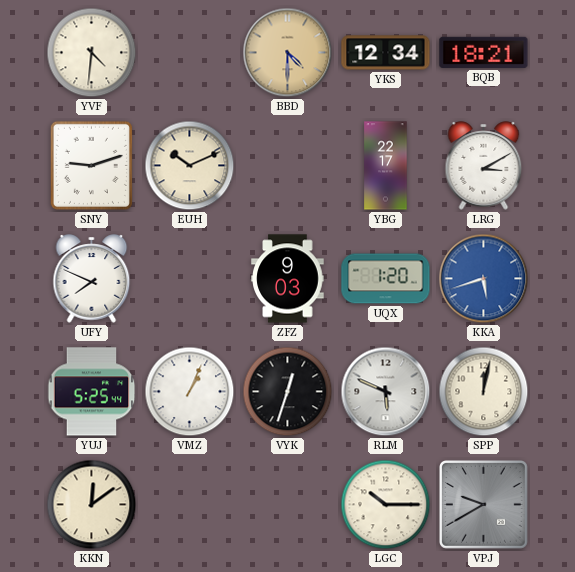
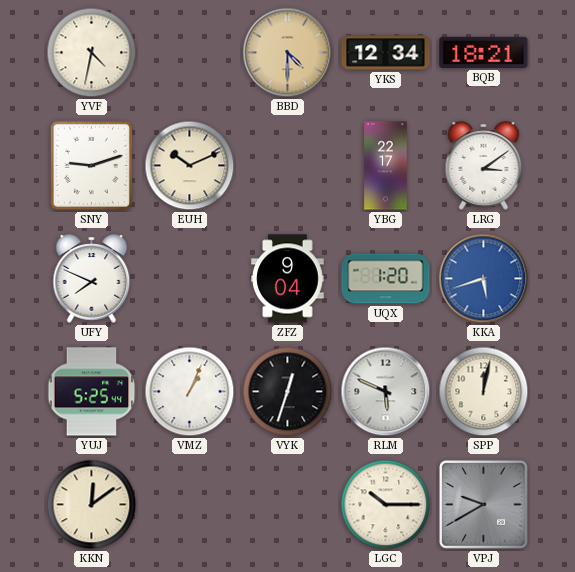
YVF: 4:31 -> 4:32
LRG: 3:10 -> 3:09
ZFZ: 9:03 -> 9:04
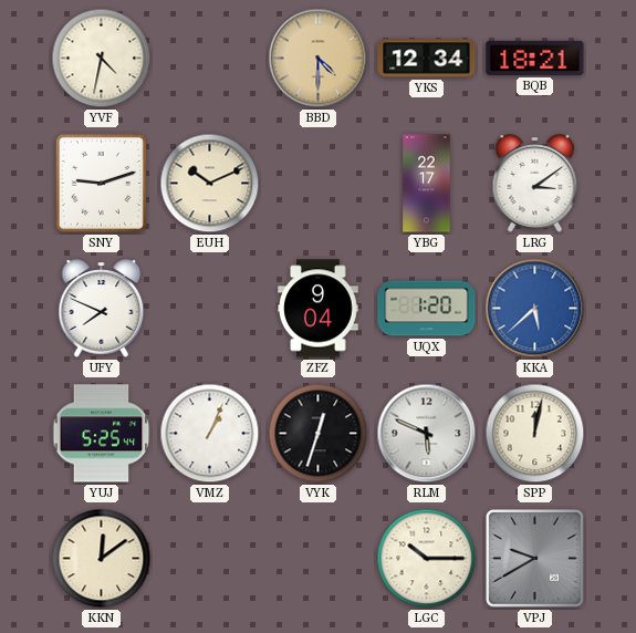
KKA: 5:42 -> 5:38
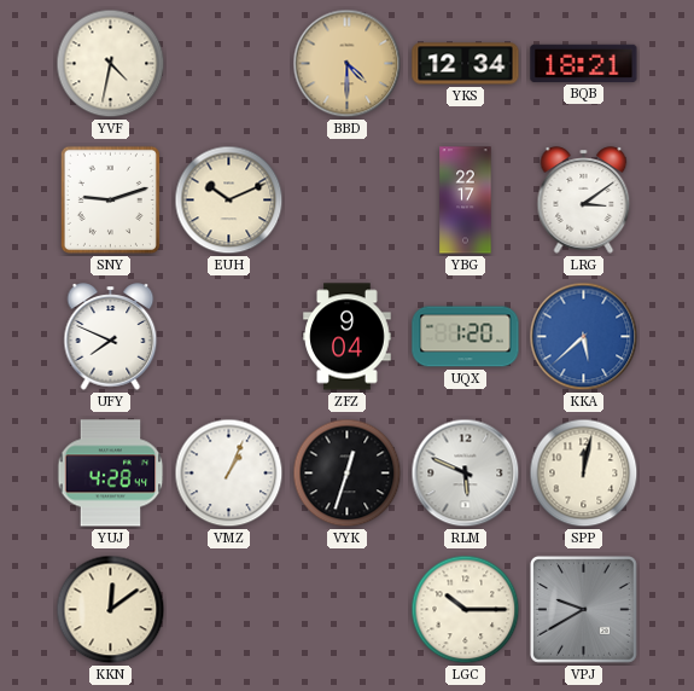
YUJ: 5:25 -> 4:28
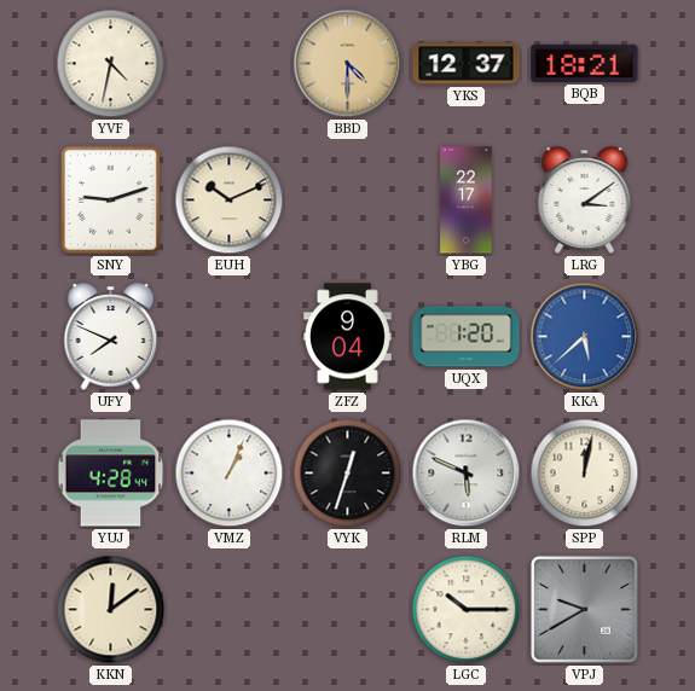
YKS: 12:34 -> 12:37
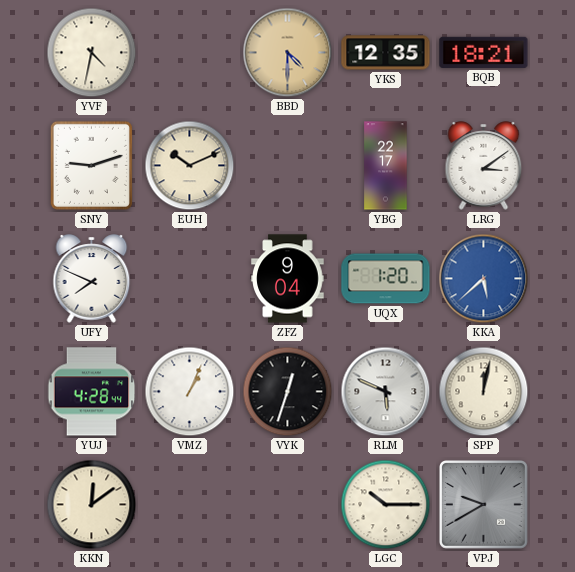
YKS: 12:37 -> 12:35
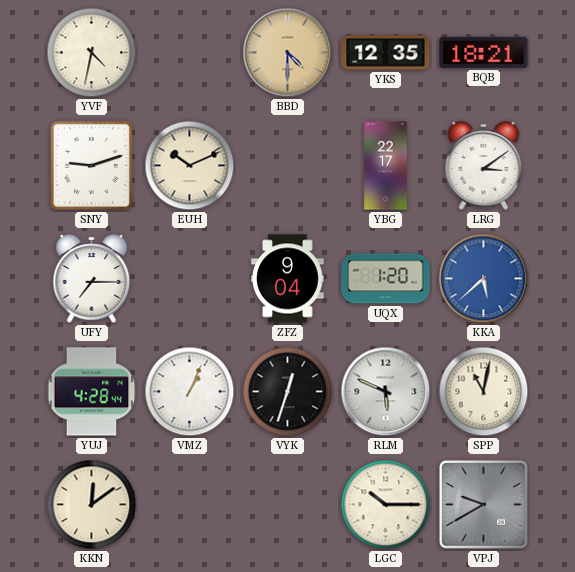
UFY: 7:49 -> 7:15
SPP: 12:02 -> 11:02
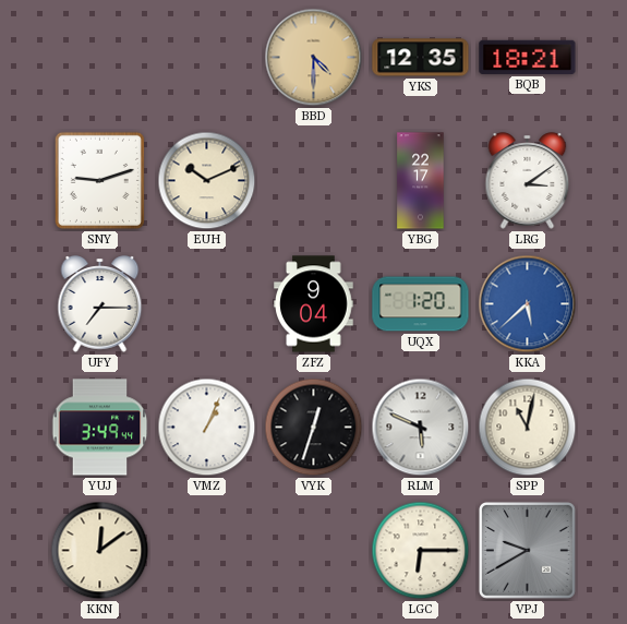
YVF: 4:32 -> none
YUJ: 4:28 -> 3:49
LGC: 10:15 -> 6:15
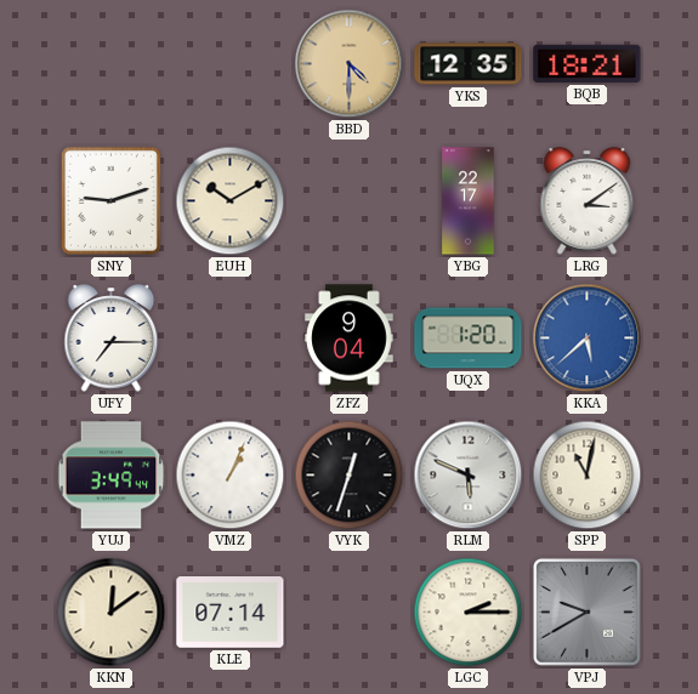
EUH: 10:11 -> 10:10
KLE: none -> 07:14
LGC: 6:15 -> 2:15
